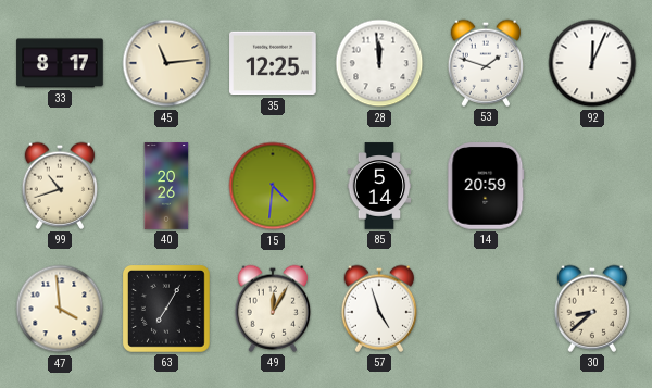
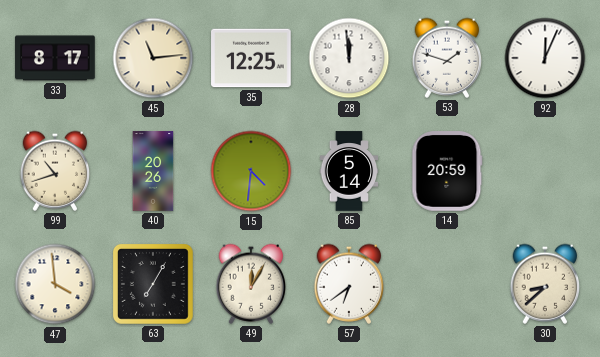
57: 4:57 -> 6:39
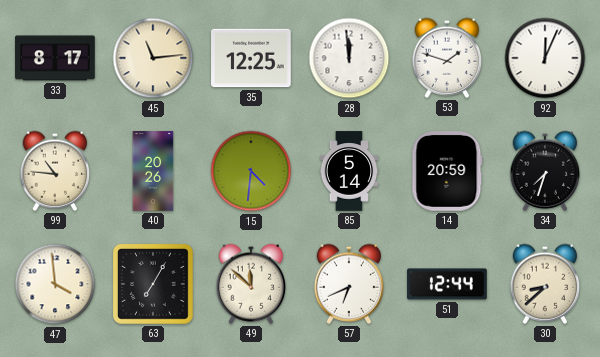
99: 10:42 -> 10:46
34: none -> 7:33
49: 12:05 -> 11:52
57: 6:39 -> 6:41
51: none -> 12:44
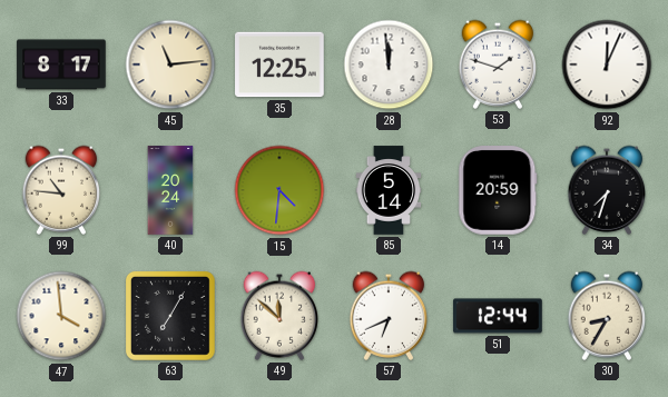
40: 20:26 -> 20:24
30: 8:38 -> 8:35
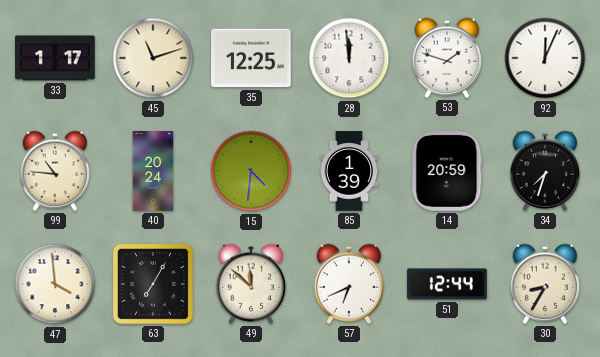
33: 8:17 -> 1:17
45: 11:14 -> 11:12
85: 5:14 -> 1:39
